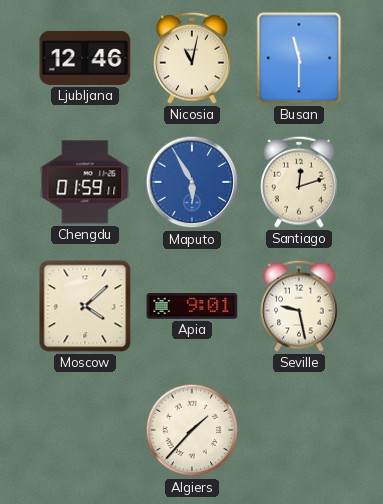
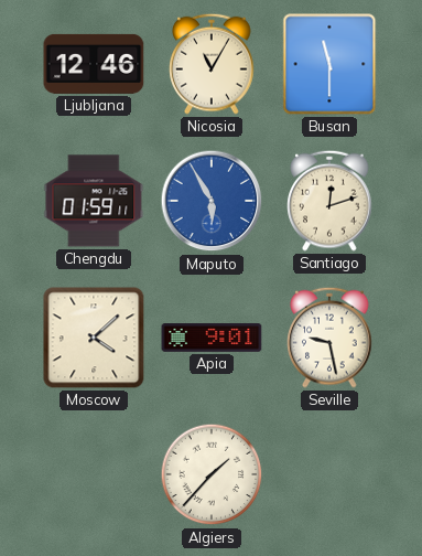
Nicosia: 11:02 -> 11:05
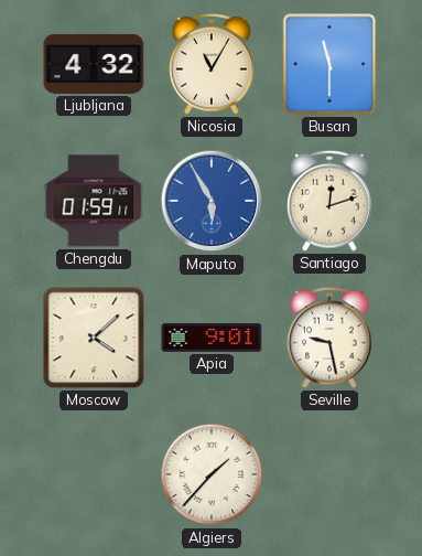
Ljubljana: 12:46 -> 4:32
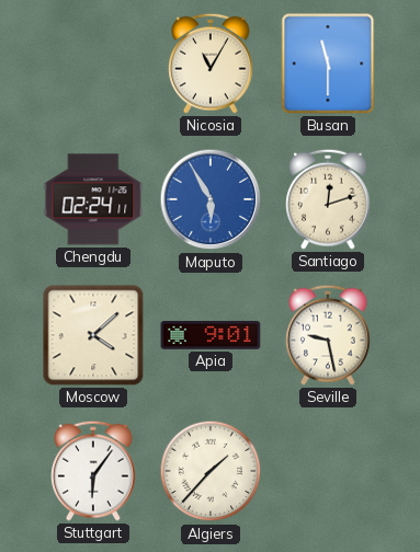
Ljubljana: 4:32 -> none
Chengdu: 01:59 -> 02:24
Stuttgart: none -> 6:06
